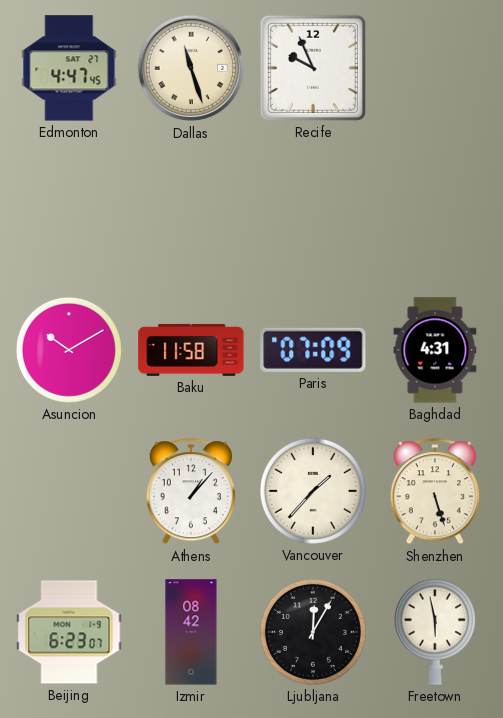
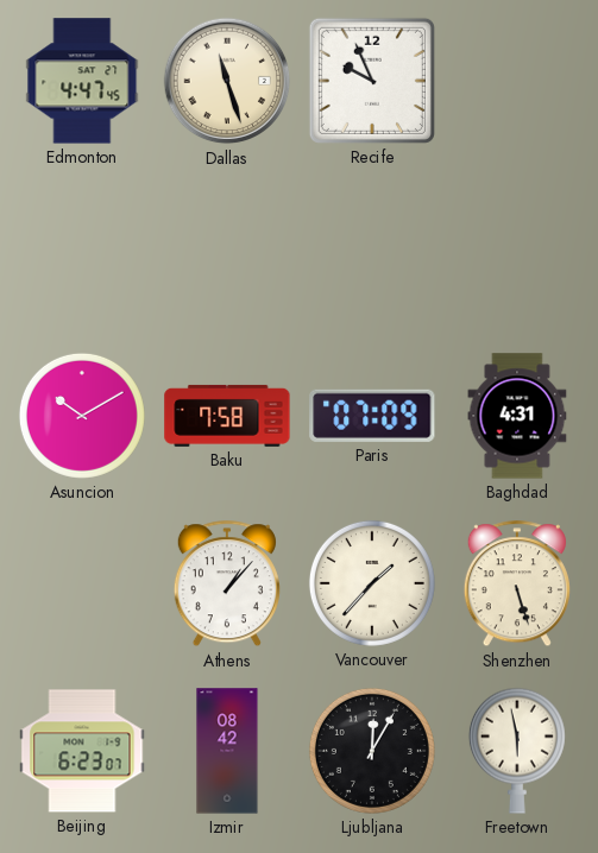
Baku: 11:58 -> 7:58
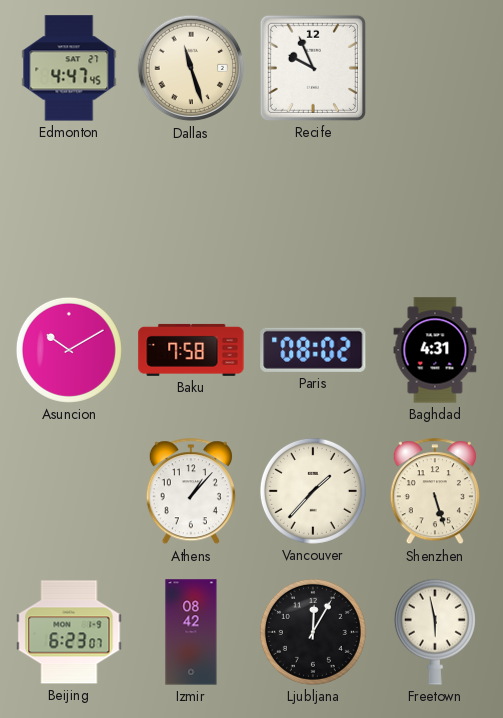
Paris: 07:09 -> 08:02
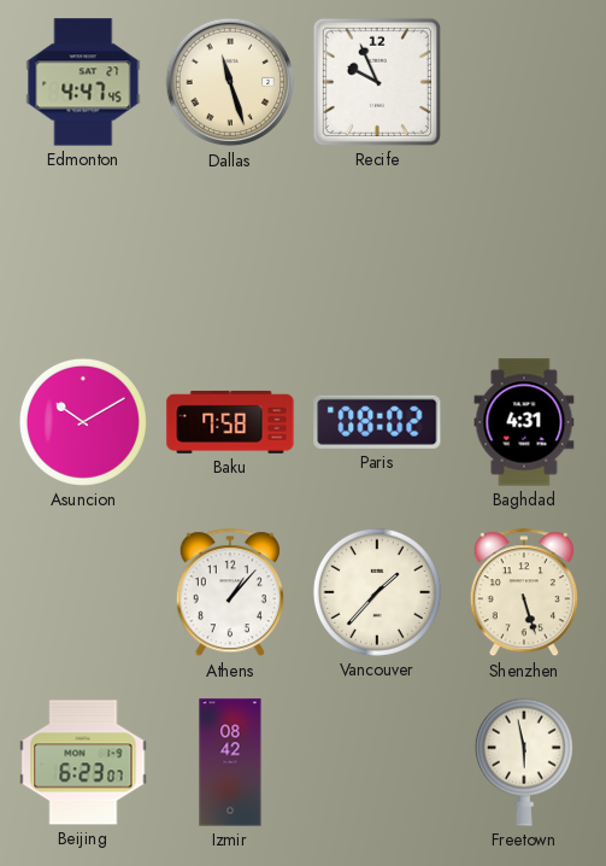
Ljubljana: 12:05 -> none
